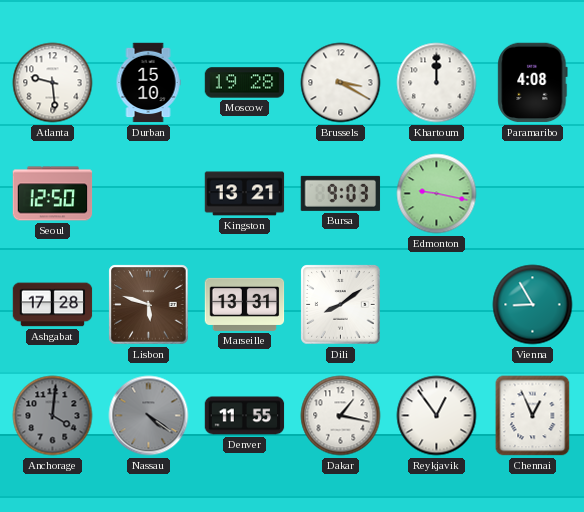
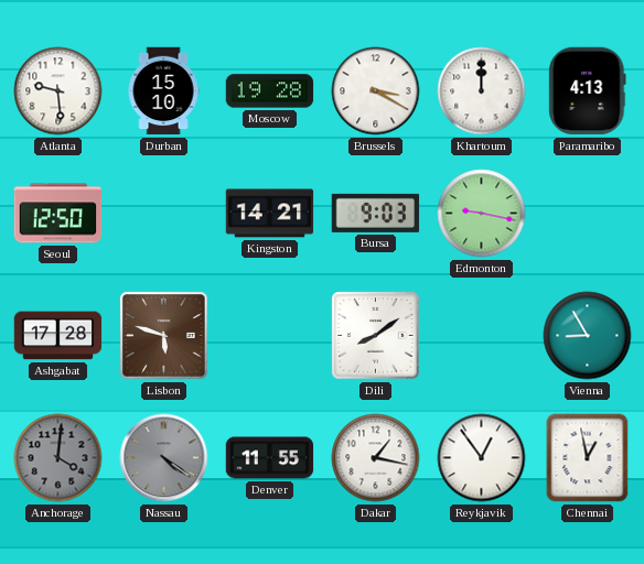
Paramaribo: 4:08 -> 4:13
Kingston: 13:21 -> 14:21
Marseille: 13:31 -> none
Chennai: 12:56 -> 12:58
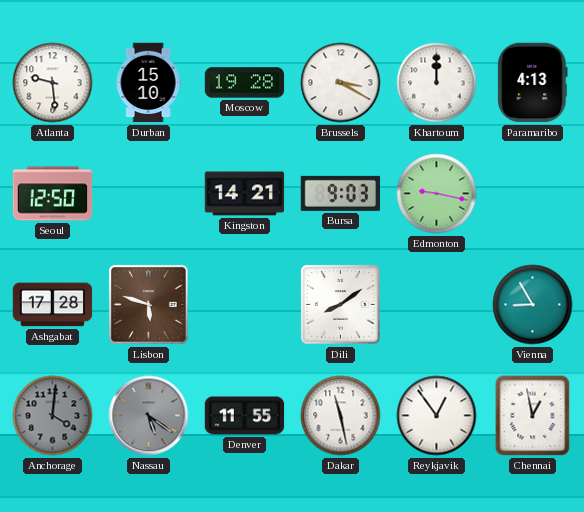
Nassau: 4:21 -> 5:21
Dakar: 1:17 -> 11:28
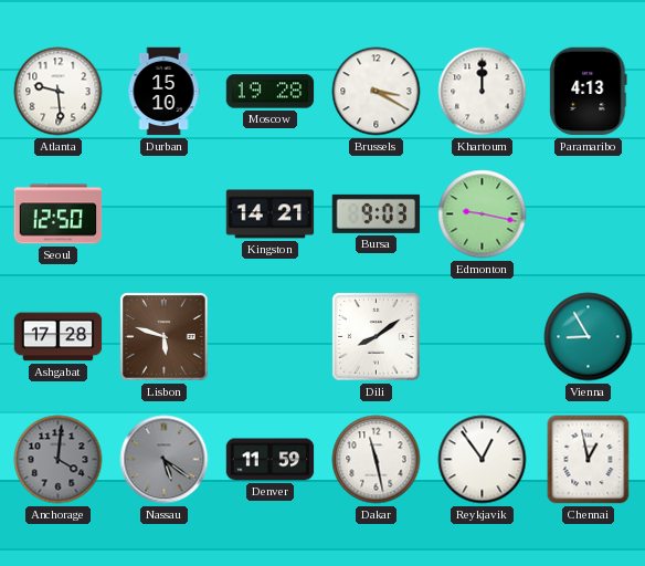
Denver: 11:55 -> 11:59
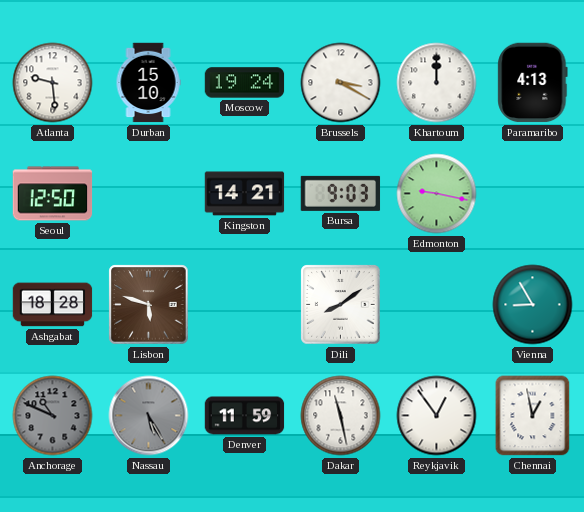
Moscow: 19:28 -> 19:24
Ashgabat: 17:28 -> 18:28
Anchorage: 4:01 -> 10:49
Nassau: 5:21 -> 5:25
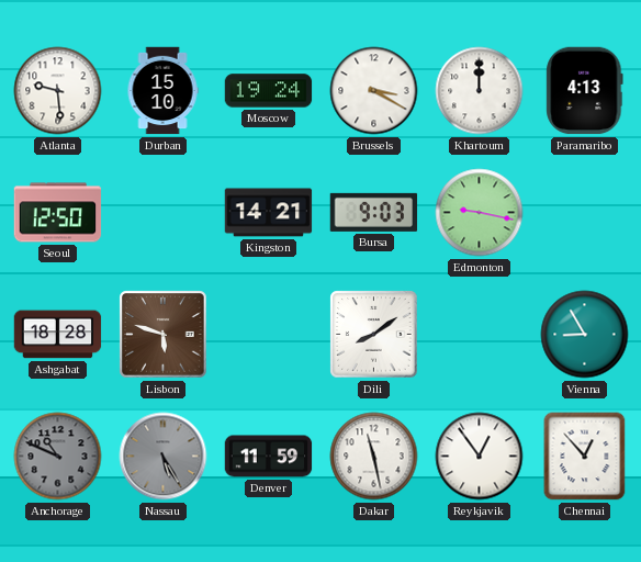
Chennai: 12:58 -> 12:53
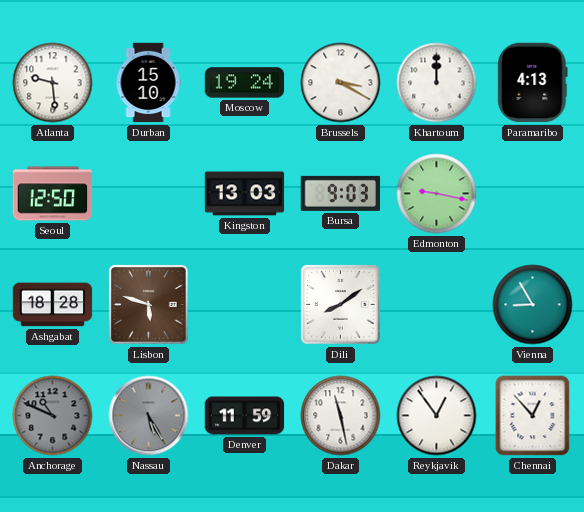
Kingston: 14:21 -> 13:03
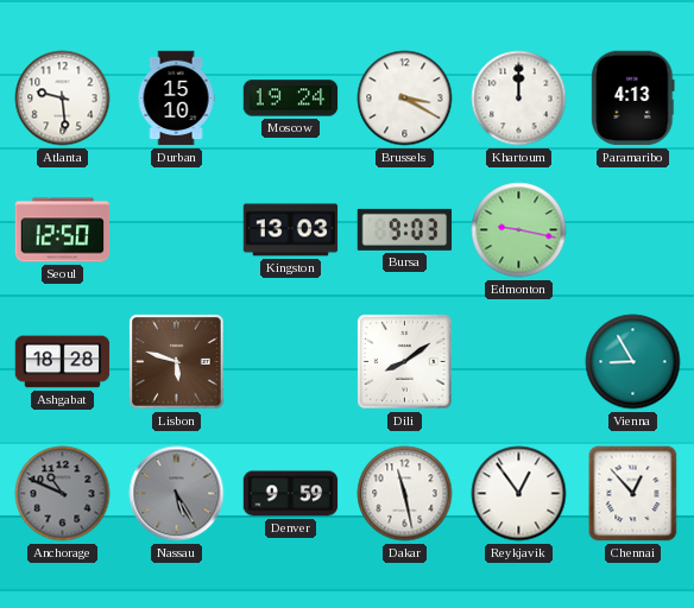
Denver: 11:59 -> 9:59
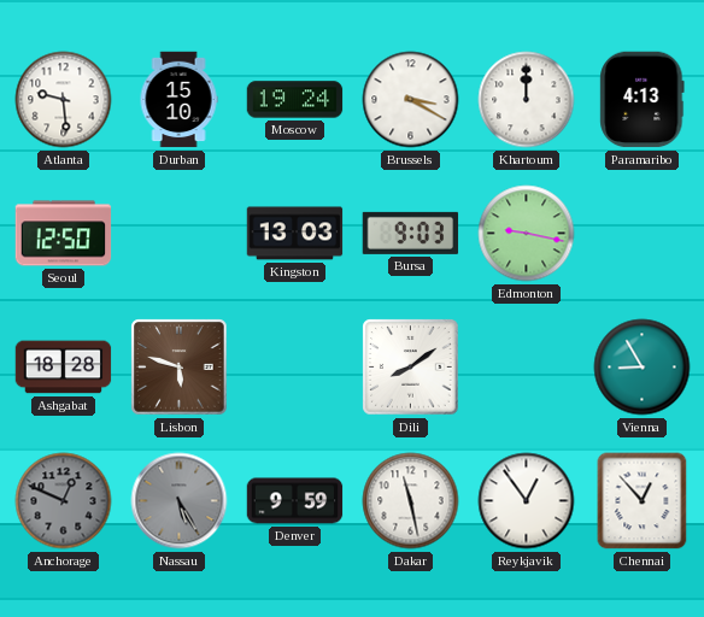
Anchorage: 10:49 -> 12:49
